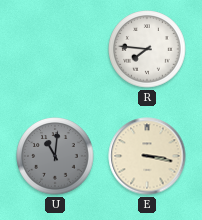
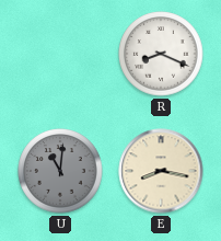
R: 7:46 -> 8:19
E: 3:17 -> 8:17
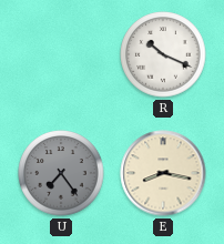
R: 8:19 -> 10:19
U: 11:01 -> 7:24
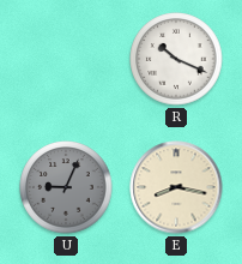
U: 7:24 -> 9:04
